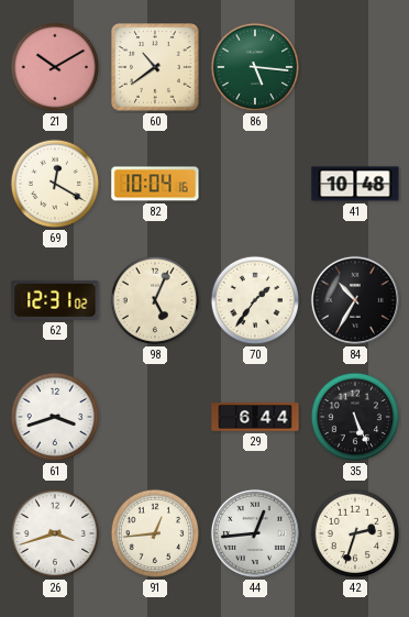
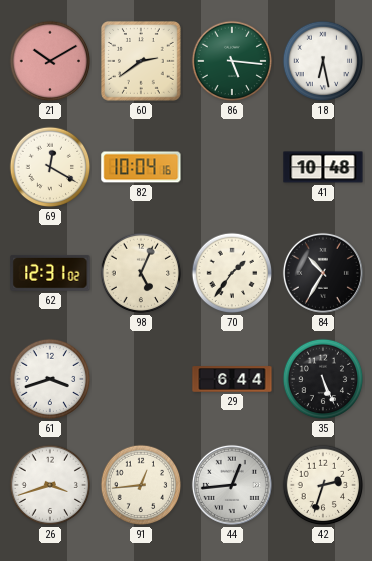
60: 10:39 -> 2:39
18: none -> 6:28
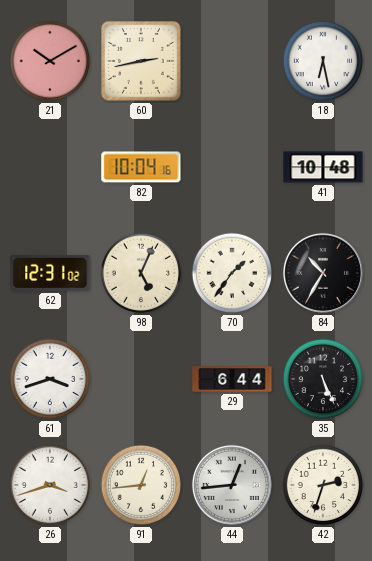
60: 2:39 -> 2:43
86: 5:16 -> none
69: 12:20 -> none
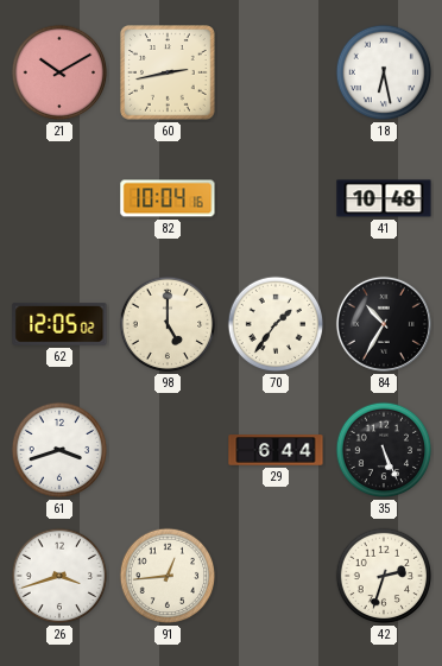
62: 12:31 -> 12:05
98: 5:04 -> 5:00
44: 12:44 -> none
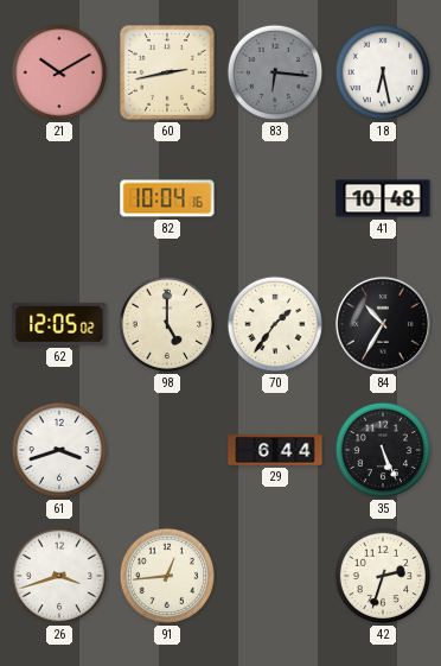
83: none -> 6:16
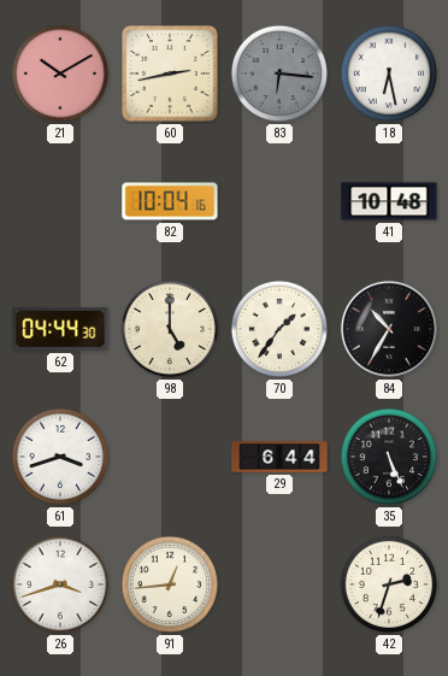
62: 12:05 -> 04:44
